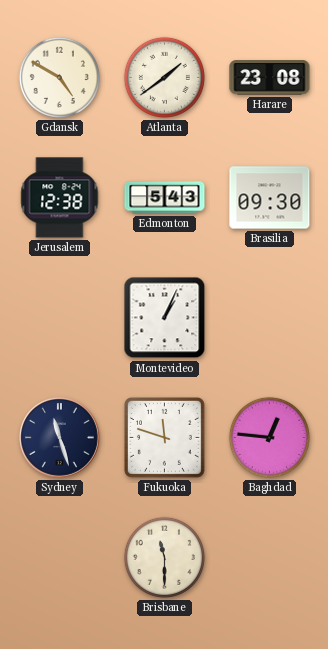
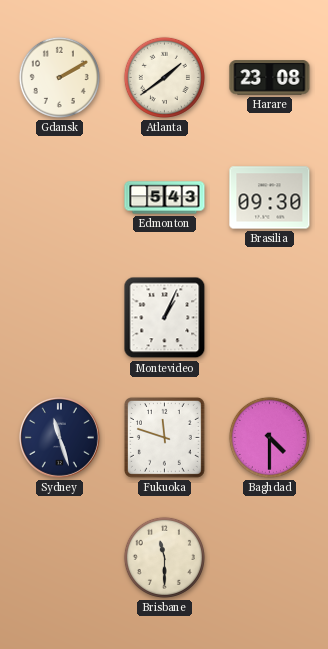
Gdansk: 4:50 -> 2:10
Jerusalem: 12:38 -> none
Baghdad: 12:46 -> 4:30
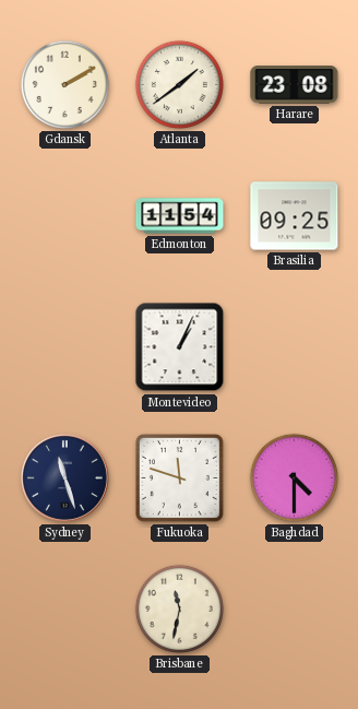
Edmonton: 5:43 -> 11:54
Brasilia: 09:30 -> 09:25
Brisbane: 11:30 -> 11:32
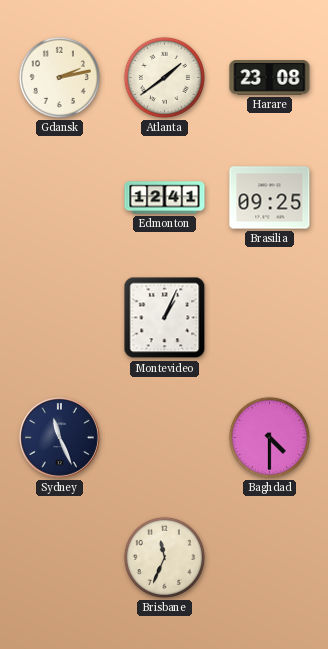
Gdansk: 2:10 -> 2:13
Edmonton: 11:54 -> 12:41
Sydney: 11:27 -> 11:26
Fukuoka: 11:48 -> none
Brisbane: 11:32 -> 11:34
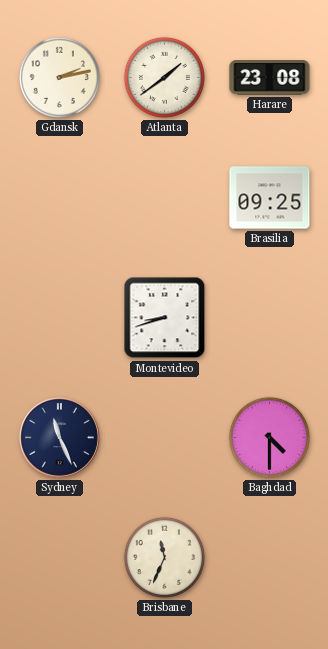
Edmonton: 12:41 -> none
Montevideo: 1:04 -> 8:42
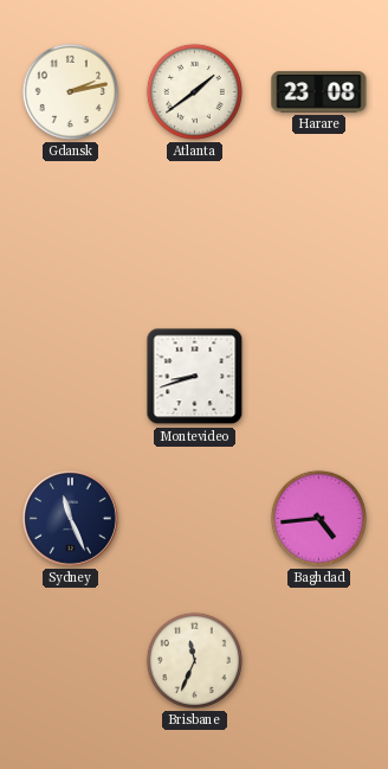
Brasilia: 09:25 -> none
Baghdad: 4:30 -> 4:44
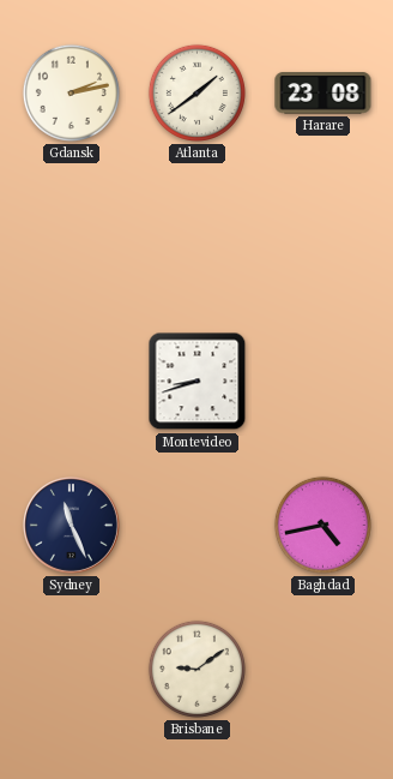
Baghdad: 4:44 -> 4:43
Brisbane: 11:34 -> 9:09
